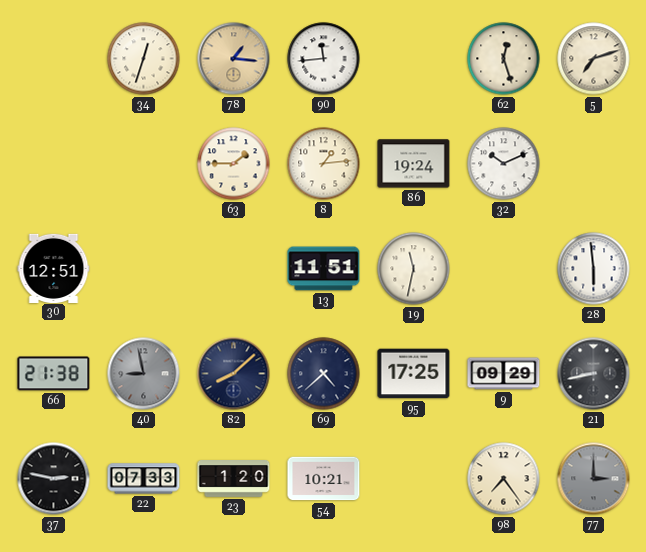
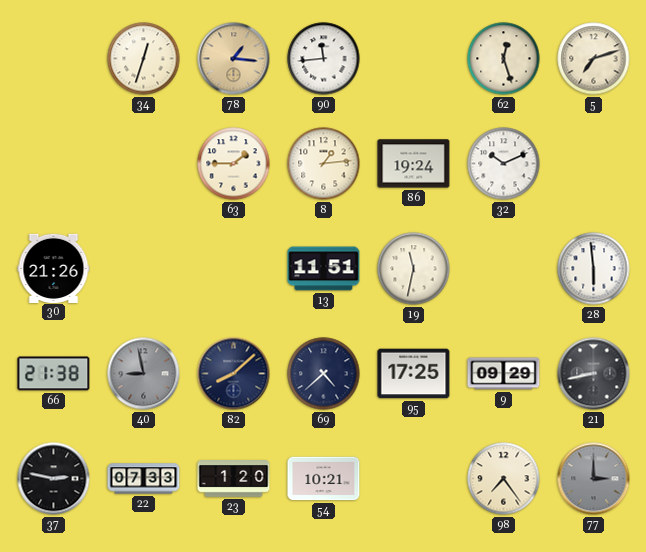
30: 12:51 -> 21:26
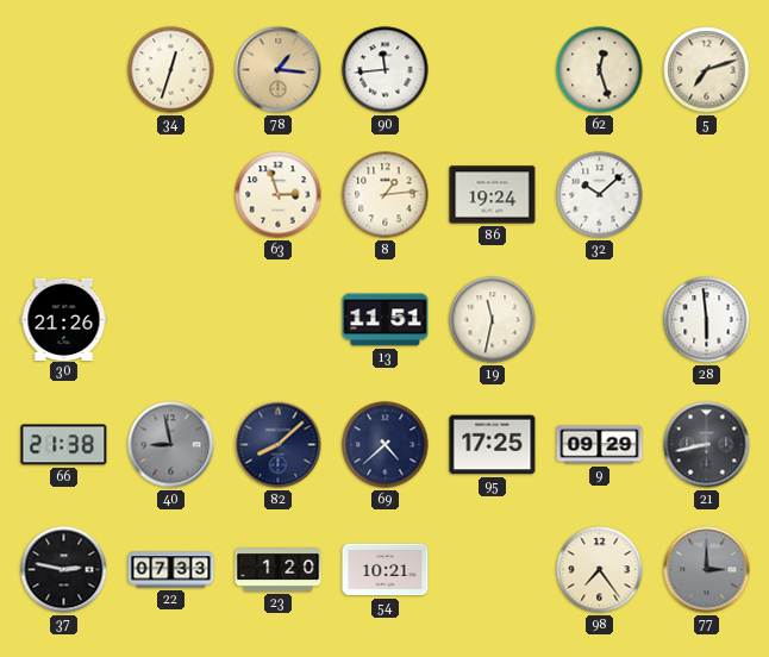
63: 1:45 -> 2:57
32: 10:11 -> 10:08
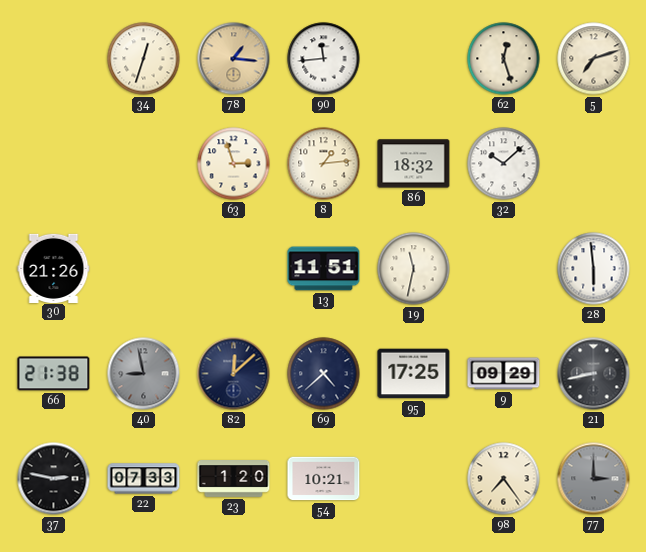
86: 19:24 -> 18:32
82: 8:08 -> 12:08
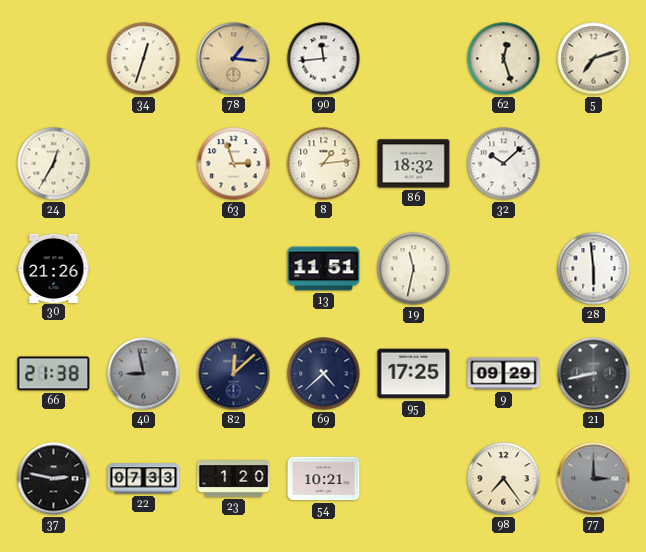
24: none -> 12:35
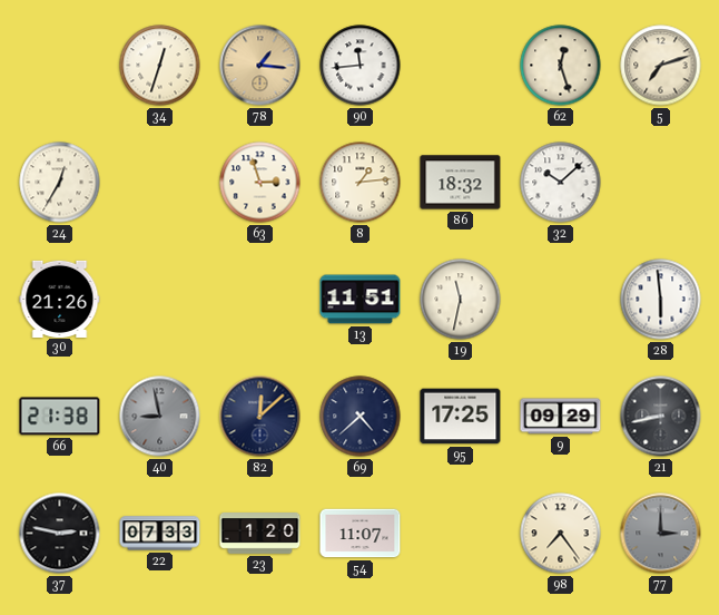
54: 10:21 -> 11:07
